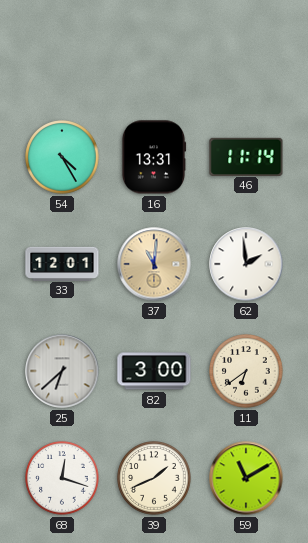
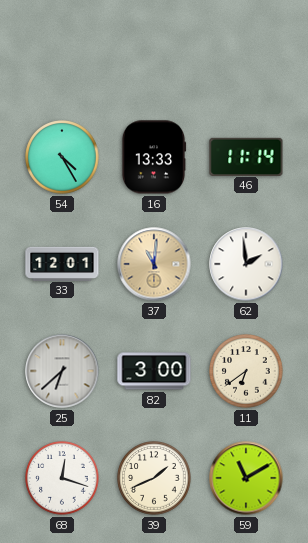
16: 13:31 -> 13:33
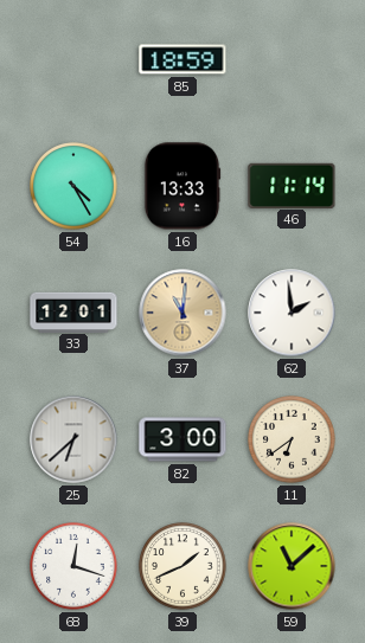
85: none -> 18:59
59: 11:10 -> 11:08
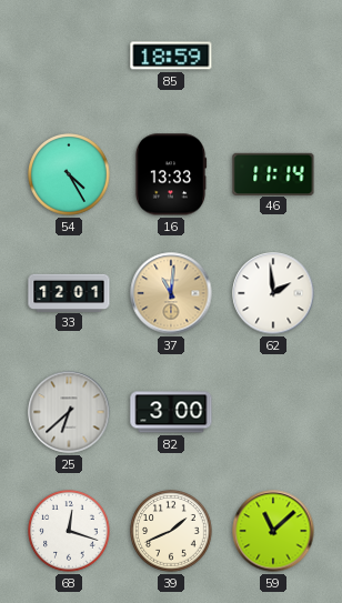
11: 6:39 -> none
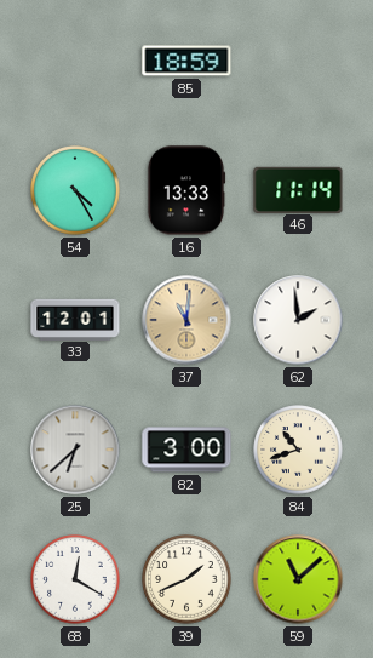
84: none -> 10:42
68: 12:18 -> 12:20
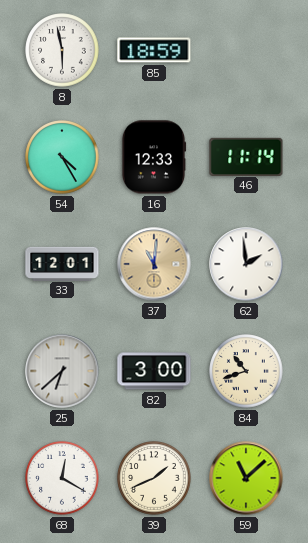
8: none -> 5:58
16: 13:33 -> 12:33
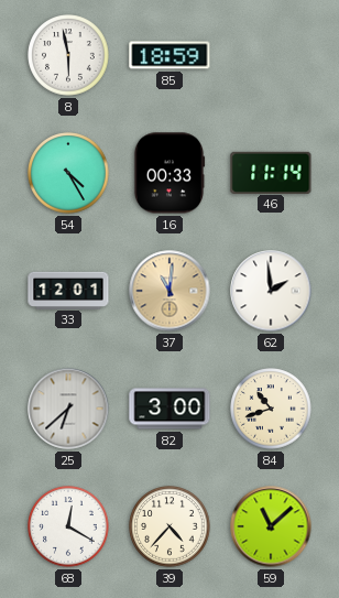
16: 12:33 -> 00:33
39: 1:41 -> 4:37
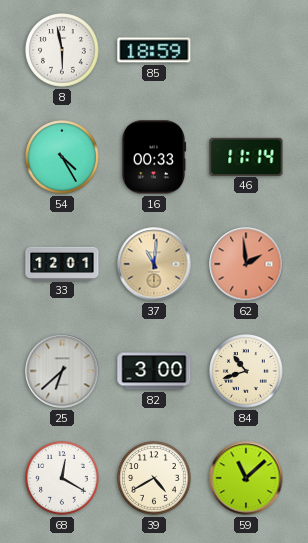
62 dial: white -> salmon
39: 4:37 -> 4:40
